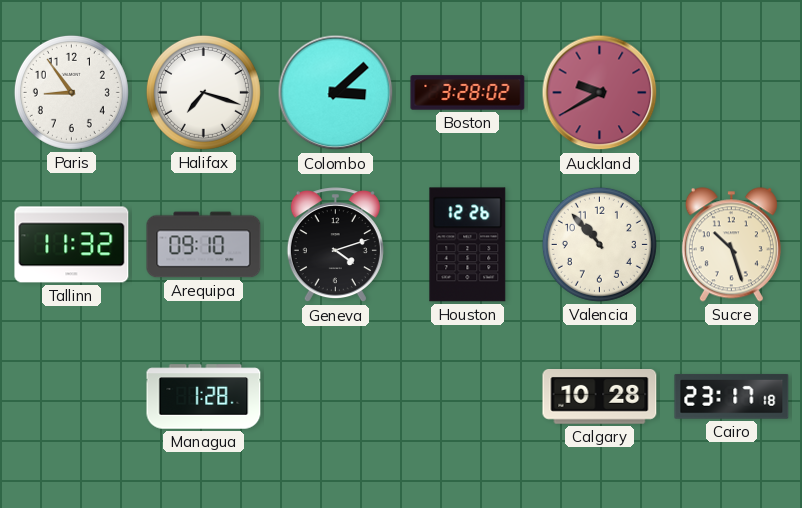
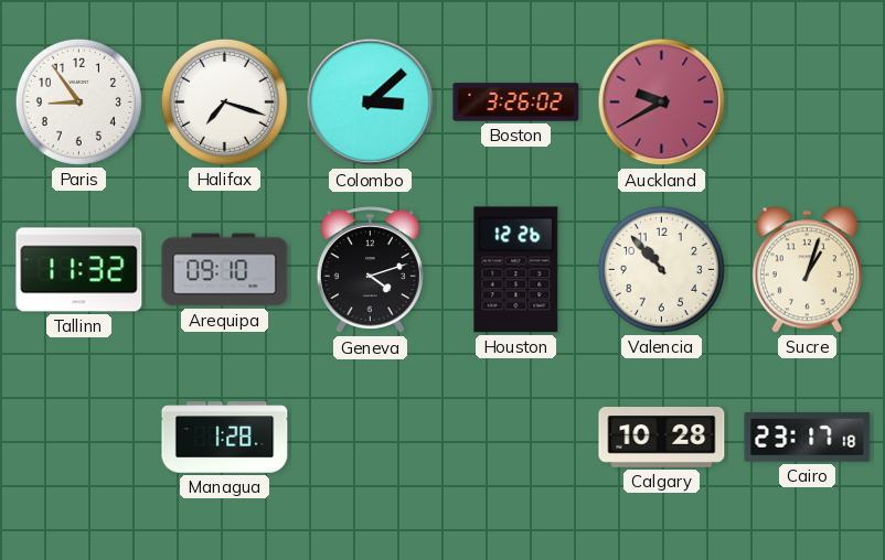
Boston: 3:28 -> 3:26
Sucre: 10:27 -> 1:03
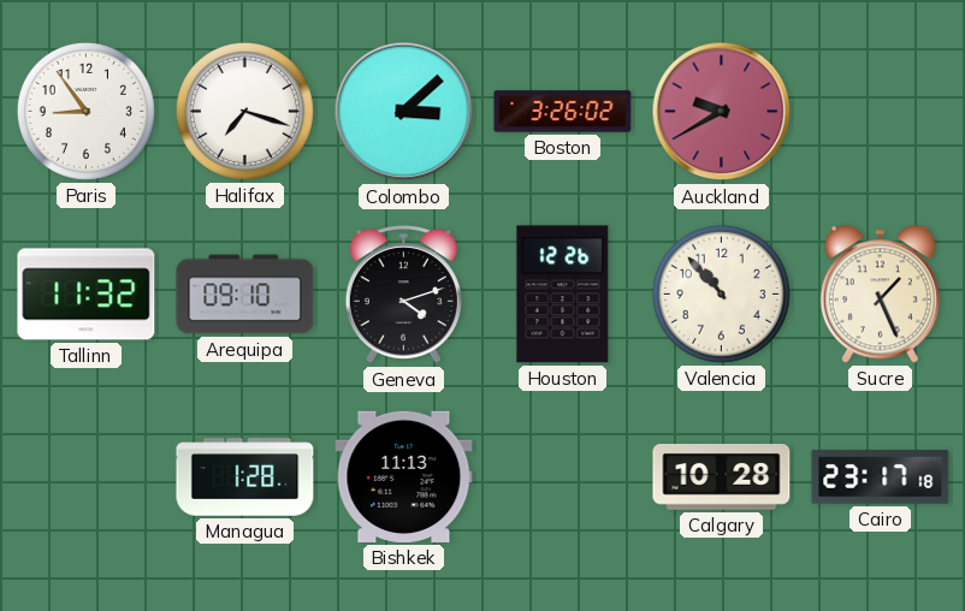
Sucre: 1:03 -> 1:26
Bishkek: none -> 11:13
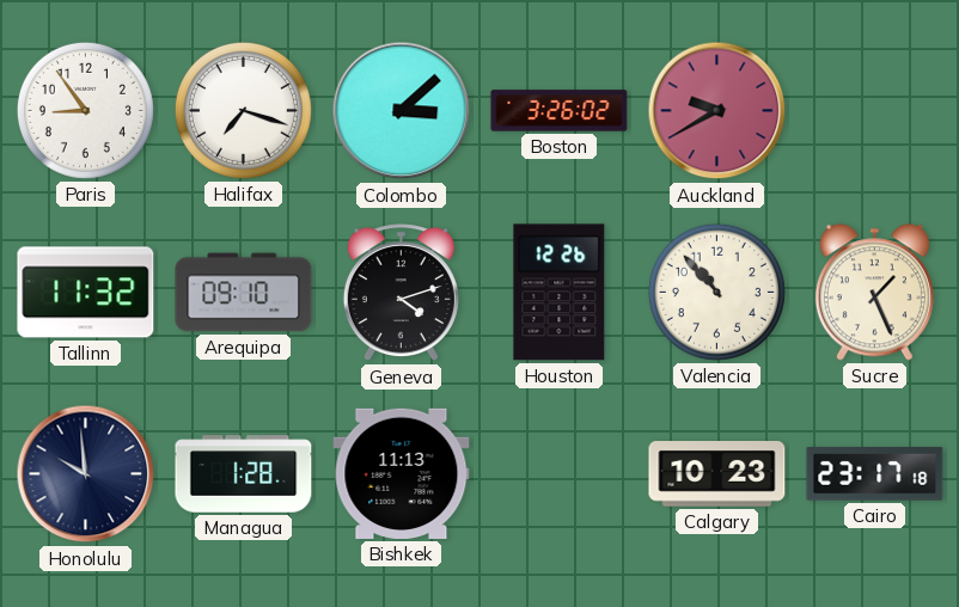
Honolulu: none -> 9:59
Calgary: 10:28 -> 10:23
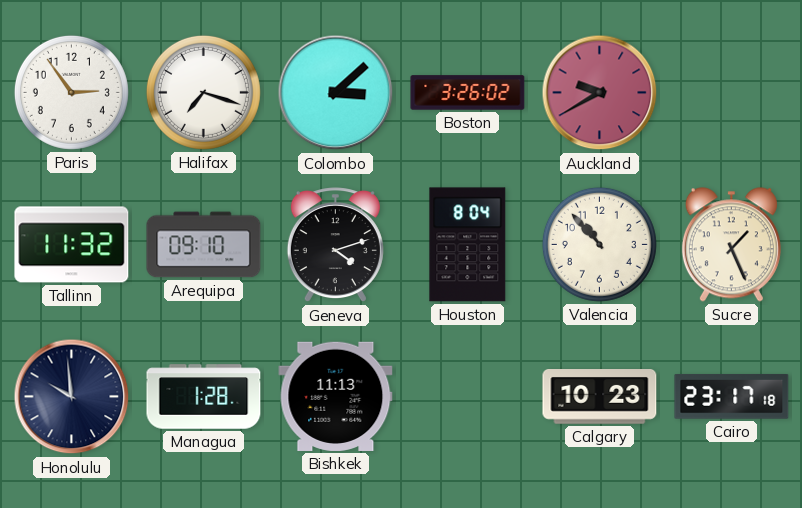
Paris: 8:54 -> 2:54
Houston: 12:26 -> 8:04
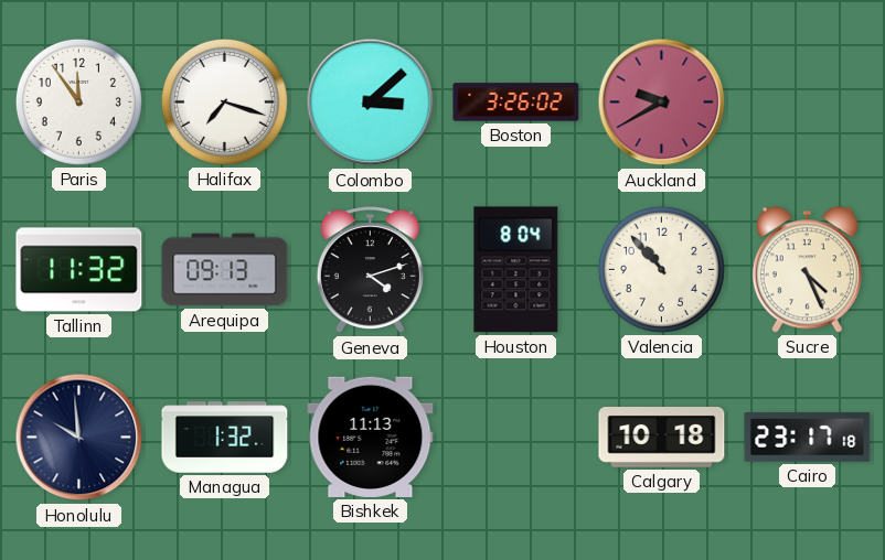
Paris: 2:54 -> 11:54
Arequipa: 09:10 -> 09:13
Sucre: 1:26 -> 4:26
Managua: 1:28 -> 1:32
Calgary: 10:23 -> 10:18
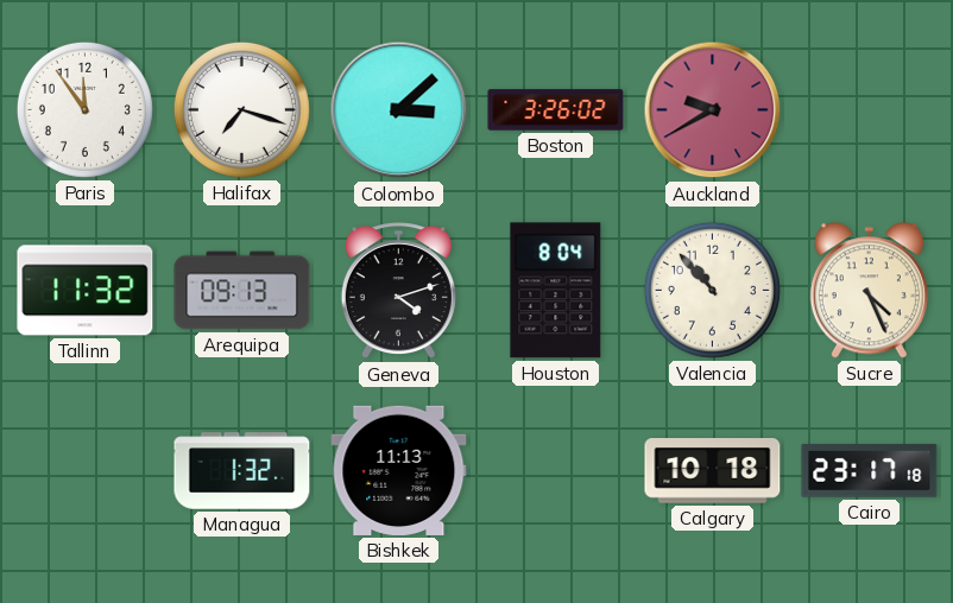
Honolulu: 9:59 -> none
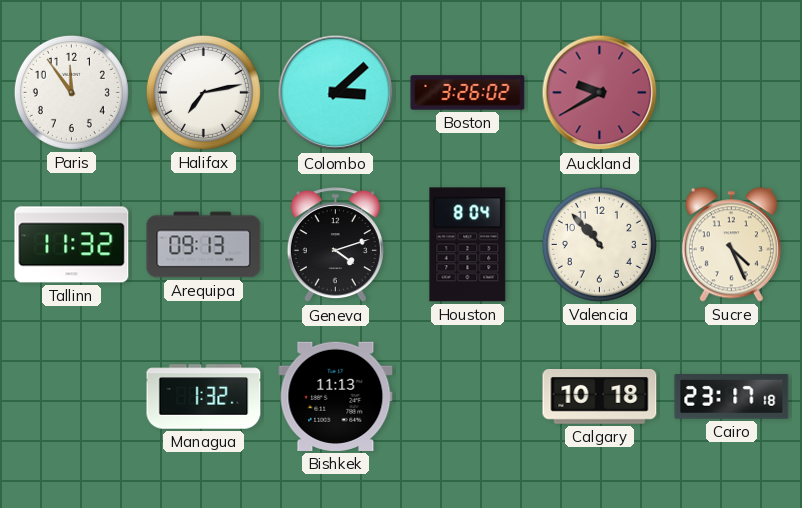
Halifax: 7:18 -> 7:13
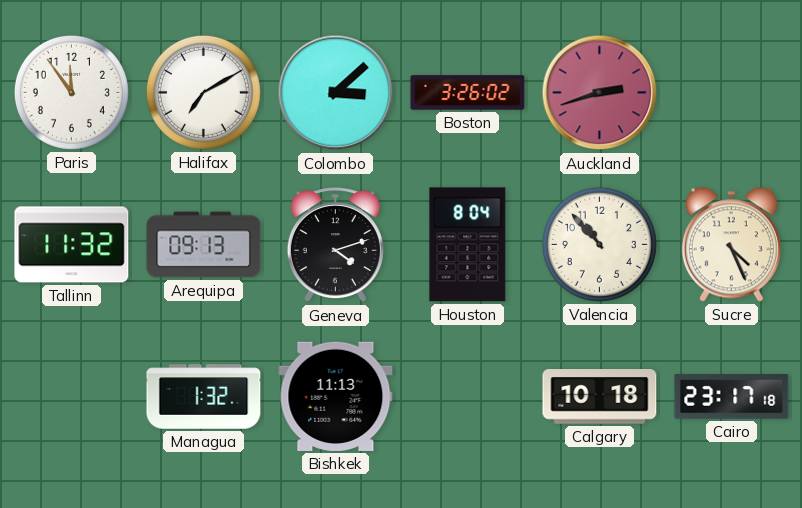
Halifax: 7:13 -> 7:10
Auckland: 9:40 -> 2:42
